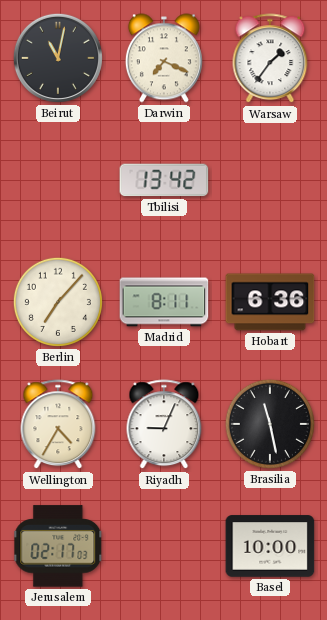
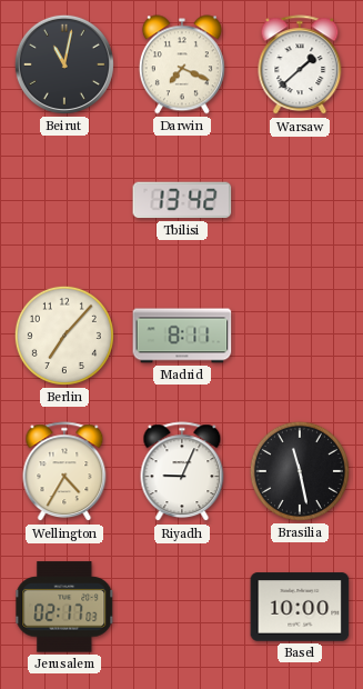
Warsaw: 1:36 -> 1:38
Hobart: 6:36 -> none
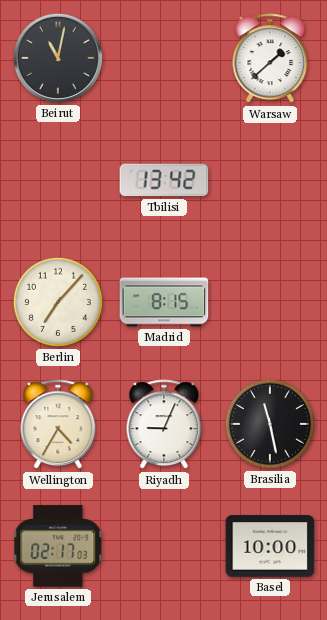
Darwin: 7:19 -> none
Madrid: 8:11 -> 8:15
